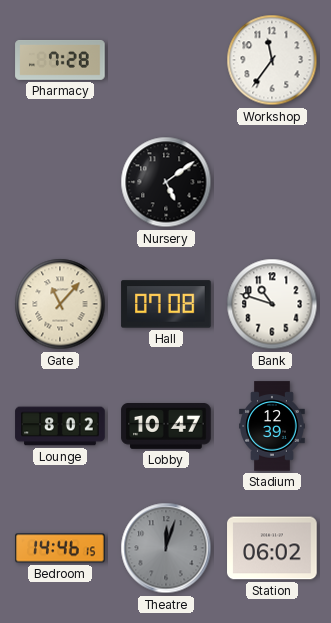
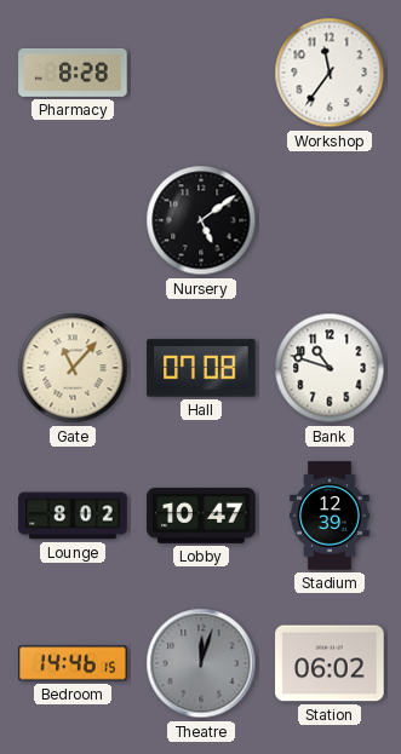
Pharmacy: 7:28 -> 8:28
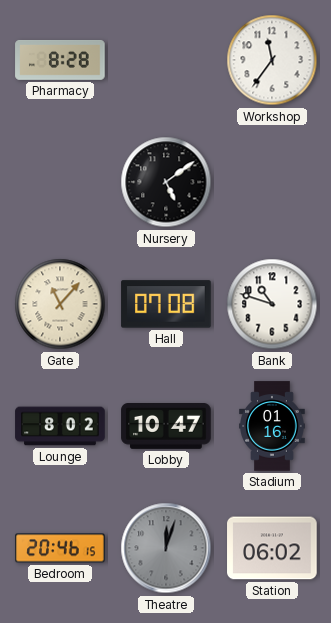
Stadium: 12:39 -> 01:16
Bedroom: 14:46 -> 20:46
